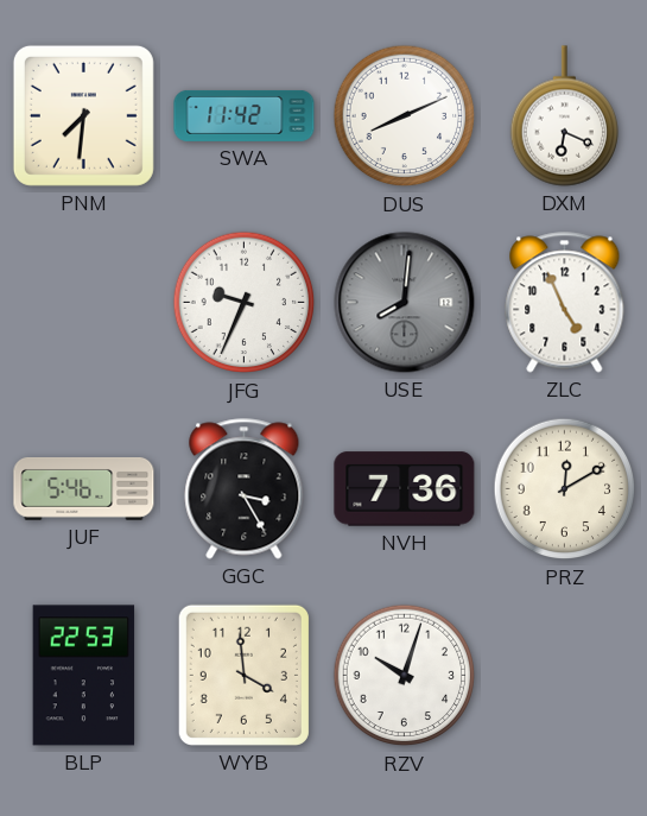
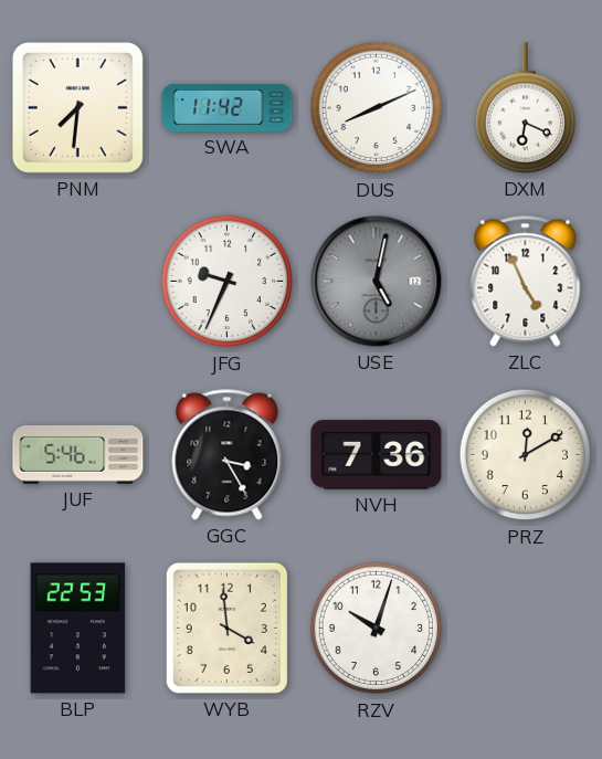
USE: 8:01 -> 5:02
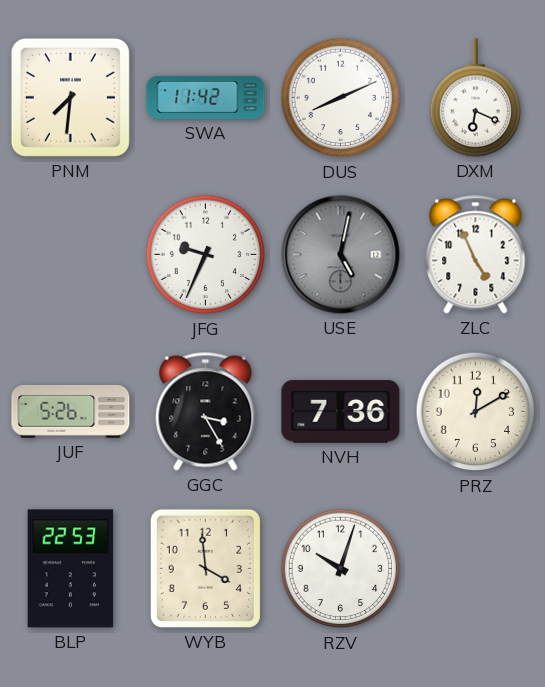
JUF: 5:46 -> 5:26
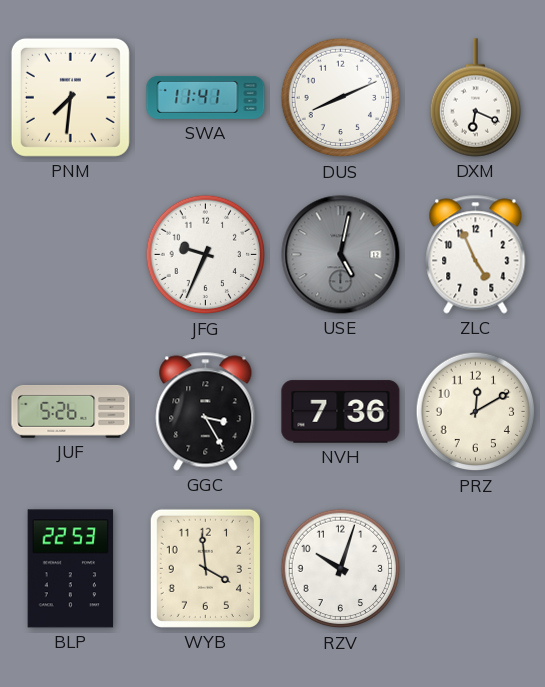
SWA: 11:42 -> 11:41
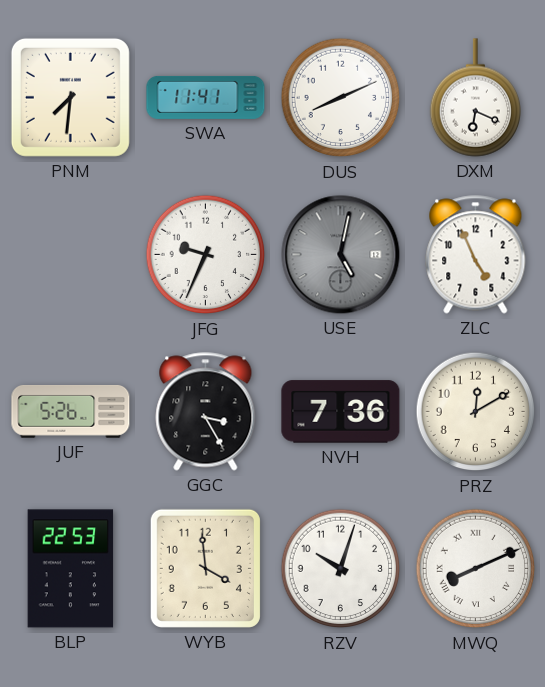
MWQ: none -> 8:11
